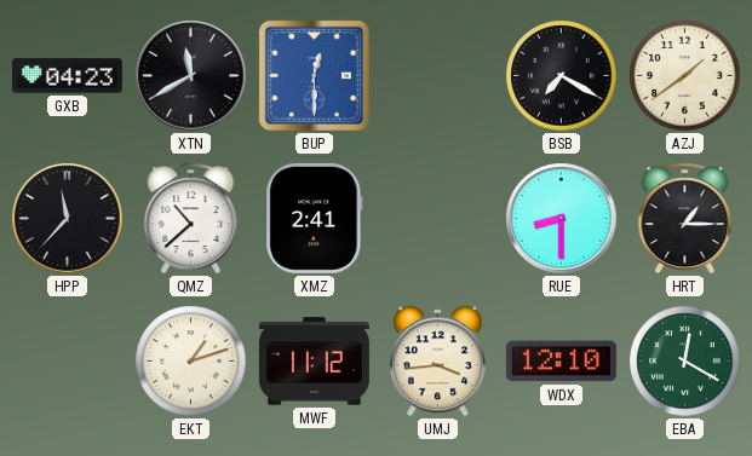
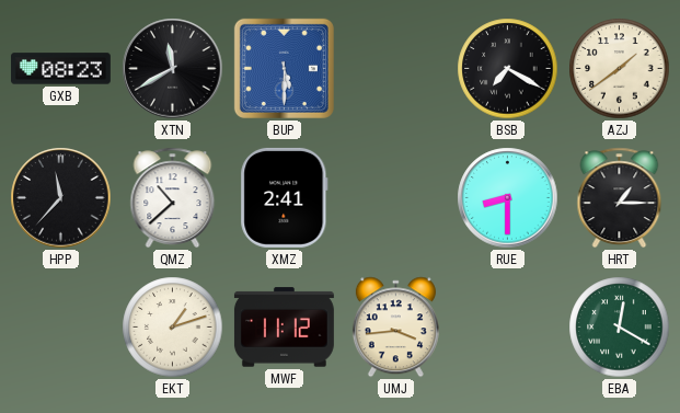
GXB: 04:23 -> 08:23
BUP: 12:30 -> 5:30
WDX: 12:10 -> none
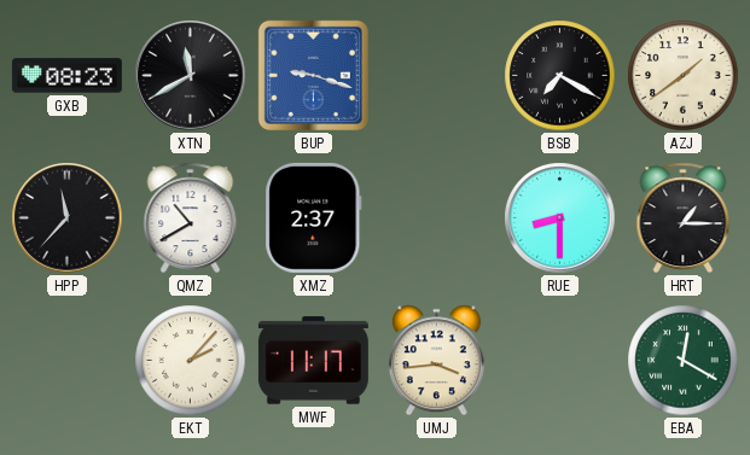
BUP: 5:30 -> 9:18
QMZ: 10:38 -> 10:40
XMZ: 2:41 -> 2:37
EKT: 1:12 -> 2:07
MWF: 11:12 -> 11:17
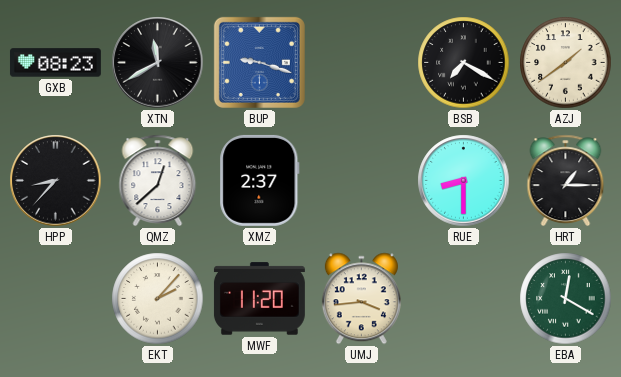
HPP: 11:37 -> 8:37
QMZ: 10:40 -> 12:38
MWF: 11:17 -> 11:20
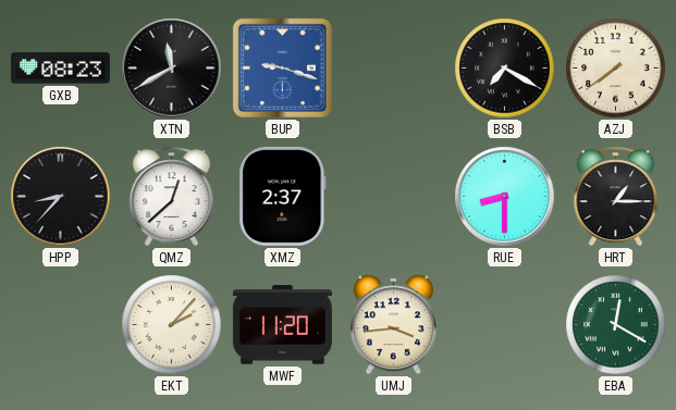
AZJ: 1:39 -> 7:39
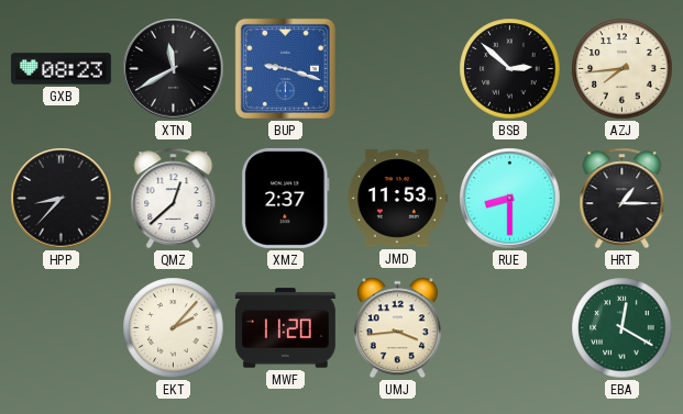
BSB: 7:20 -> 2:52
AZJ: 7:39 -> 7:44
JMD: none -> 11:53
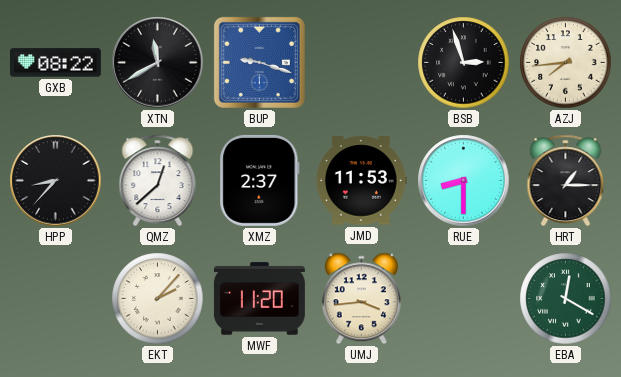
GXB: 08:23 -> 08:22
BSB: 2:52 -> 2:57
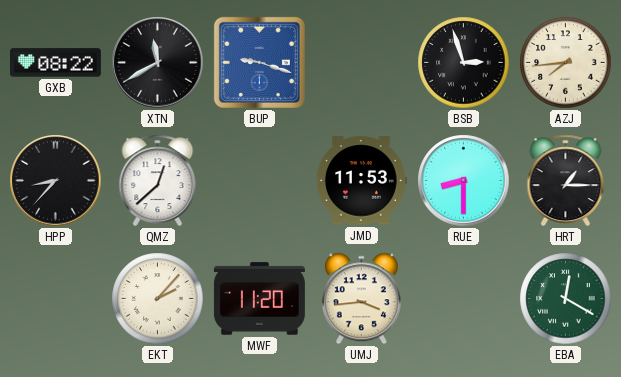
XMZ: 2:37 -> none
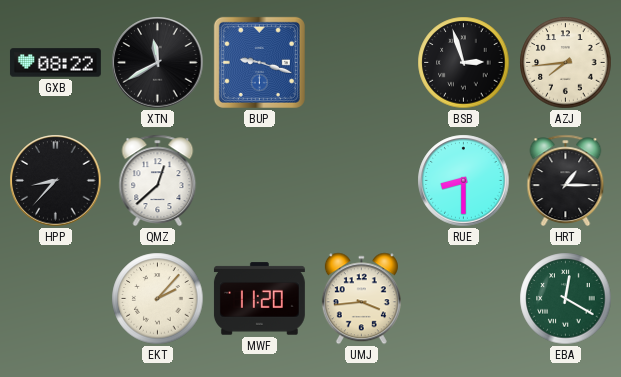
JMD: 11:53 -> none
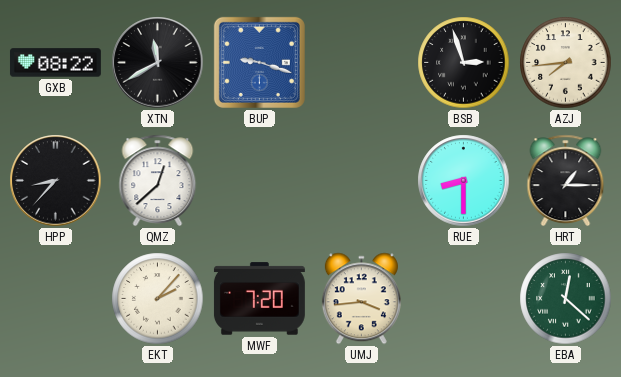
MWF: 11:20 -> 7:20
EBA: 12:20 -> 12:22
